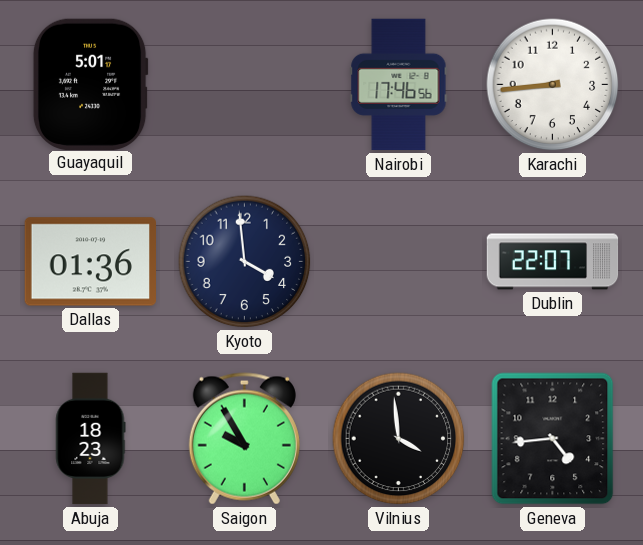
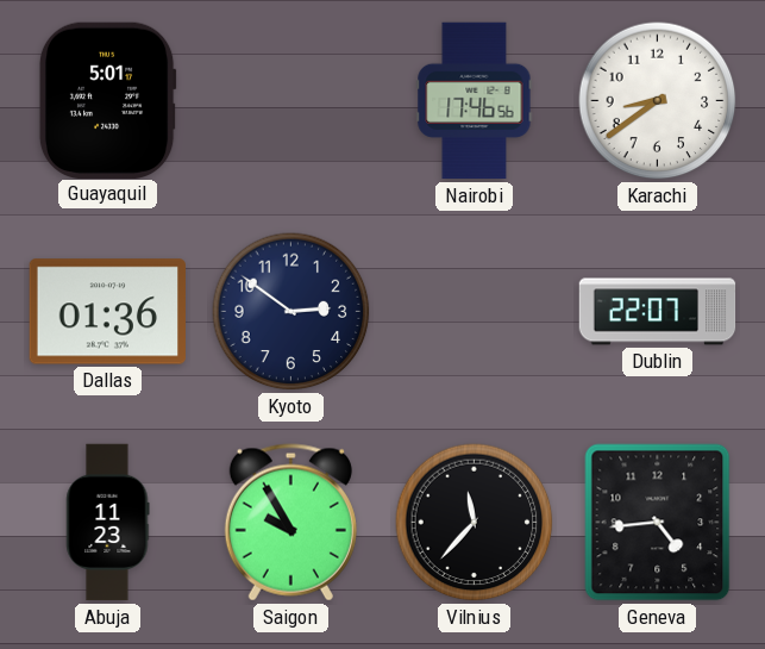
Karachi: 8:44 -> 8:39
Kyoto: 3:59 -> 2:51
Abuja: 18:23 -> 11:23
Vilnius: 3:59 -> 11:37
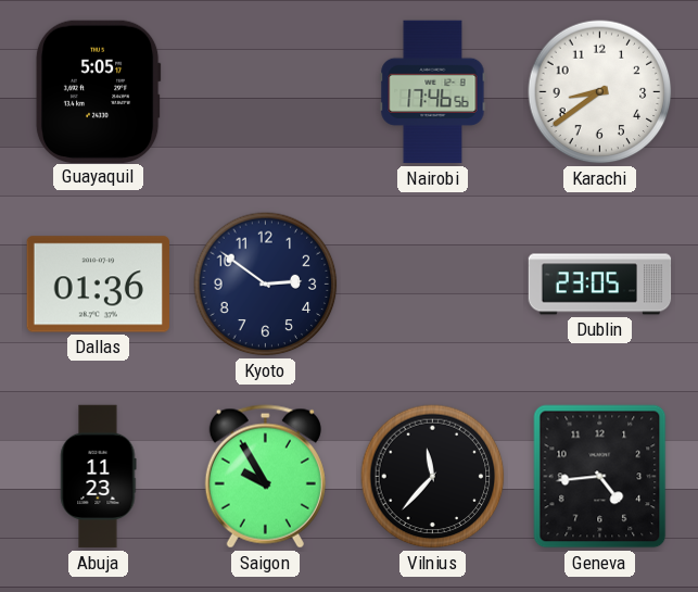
Guayaquil: 5:01 -> 5:05
Dublin: 22:07 -> 23:05
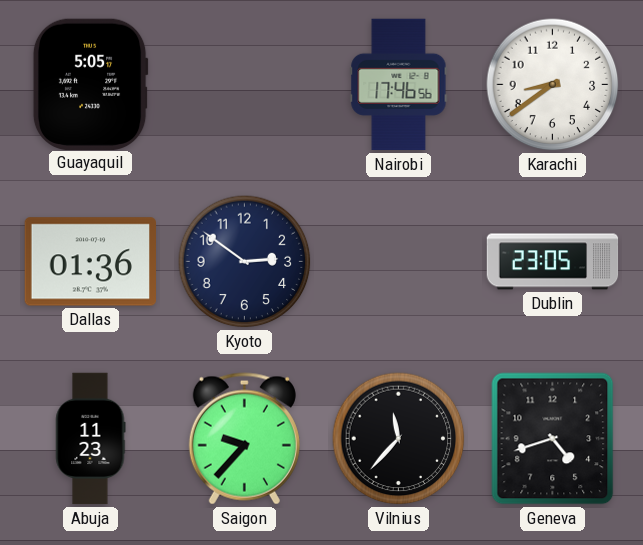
Saigon: 9:55 -> 9:37
Geneva: 4:44 -> 4:42
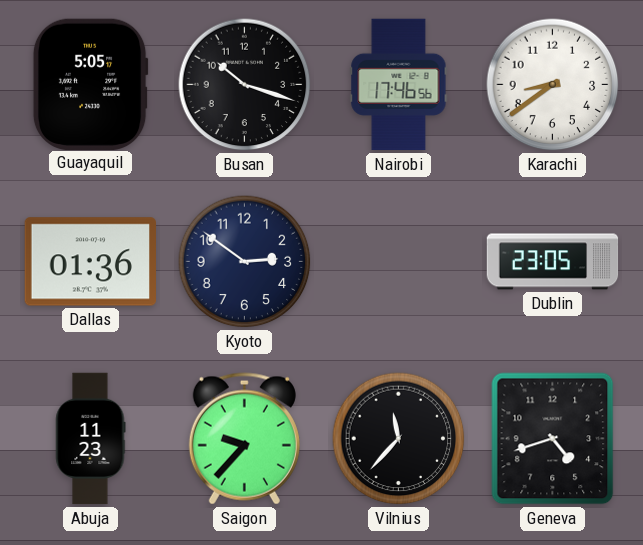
Busan: none -> 10:18
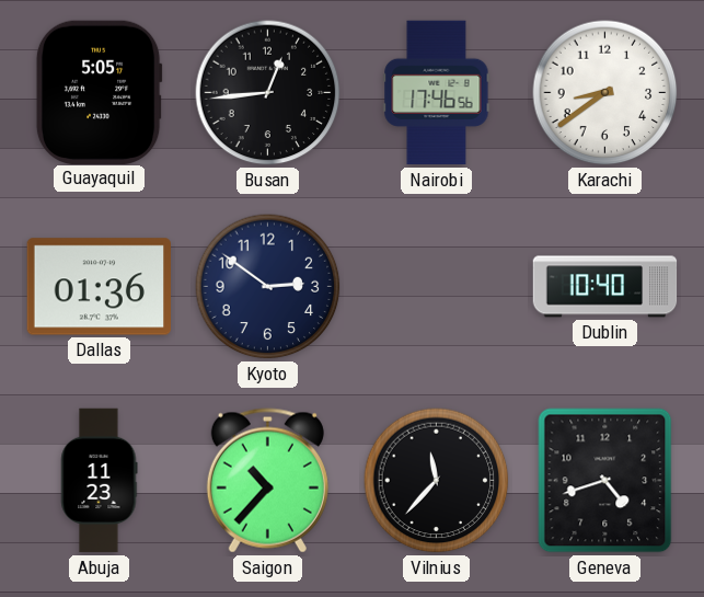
Busan: 10:18 -> 12:44
Dublin: 23:05 -> 10:40
Saigon: 9:37 -> 10:37
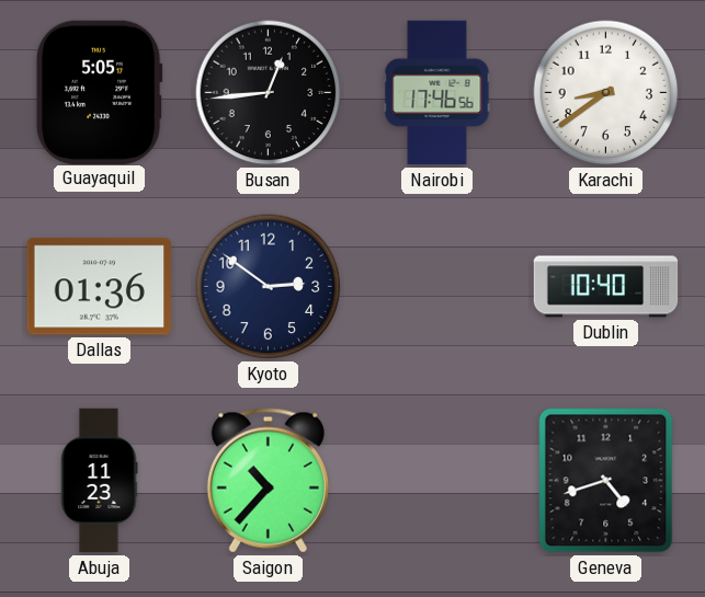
Vilnius: 11:37 -> none
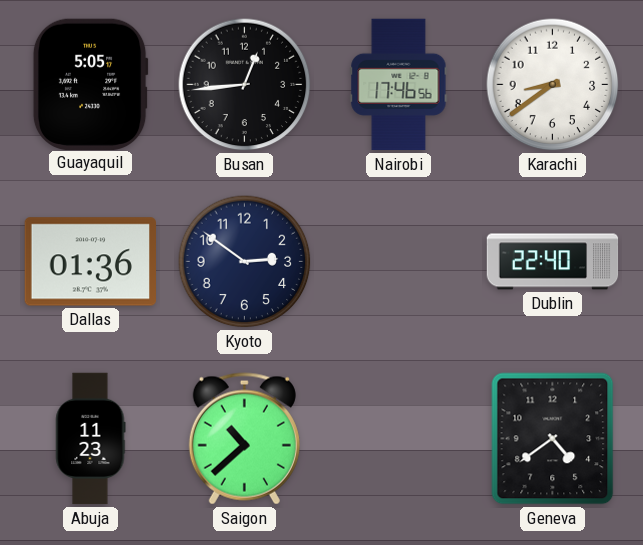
Dublin: 10:40 -> 22:40
Saigon: 10:37 -> 10:38
Geneva: 4:42 -> 4:39
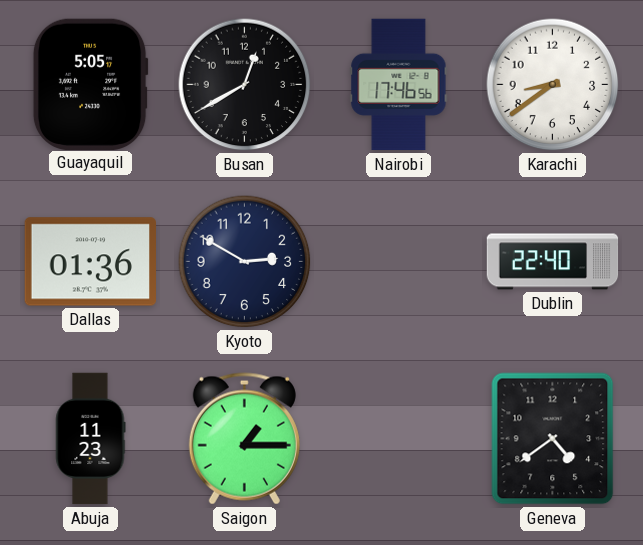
Busan: 12:44 -> 12:40
Kyoto: 2:51 -> 2:50
Saigon: 10:38 -> 1:15
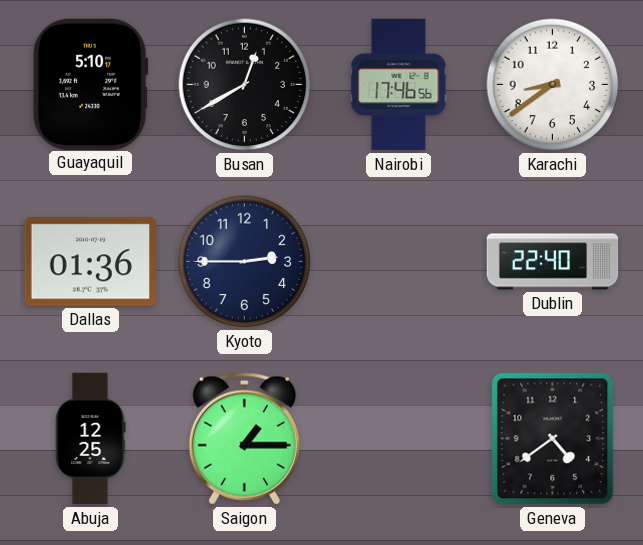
Guayaquil: 5:05 -> 5:10
Kyoto: 2:50 -> 2:45
Abuja: 11:23 -> 12:25
